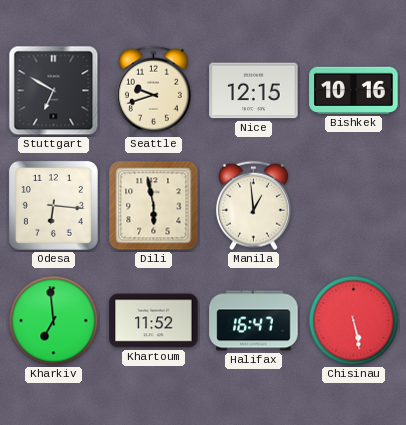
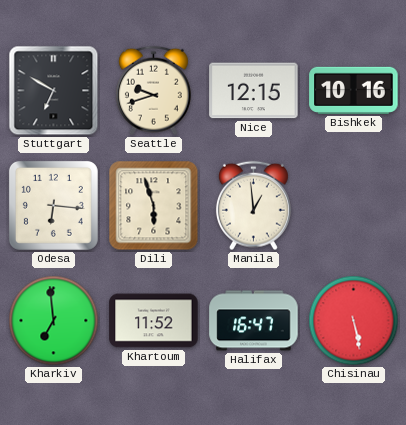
Dili: 5:58 -> 5:57
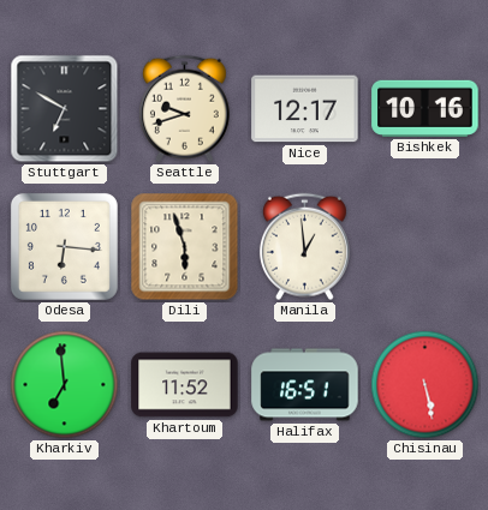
Nice: 12:15 -> 12:17
Halifax: 16:47 -> 16:51
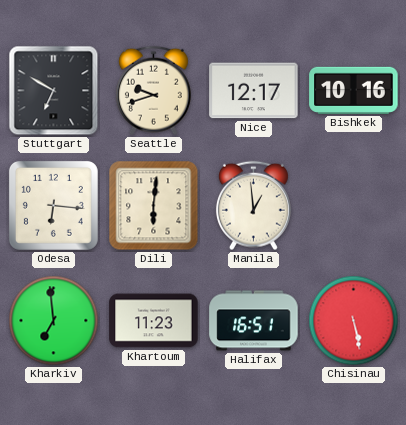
Dili: 5:57 -> 6:01
Khartoum: 11:52 -> 11:23
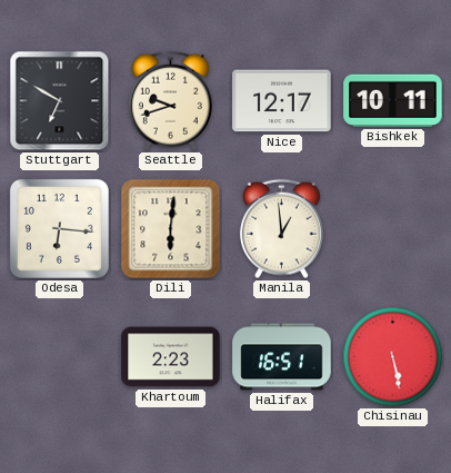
Bishkek: 10:16 -> 10:11
Kharkiv: 6:59 -> none
Khartoum: 11:23 -> 2:23
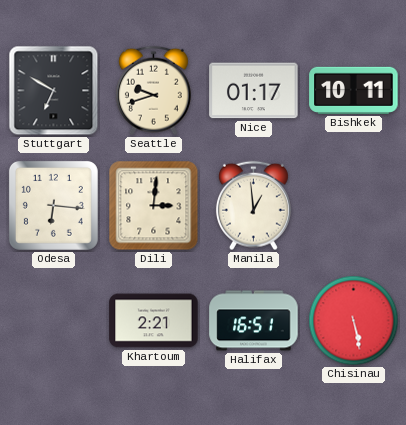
Nice: 12:17 -> 01:17
Dili: 6:01 -> 3:01
Khartoum: 2:23 -> 2:21
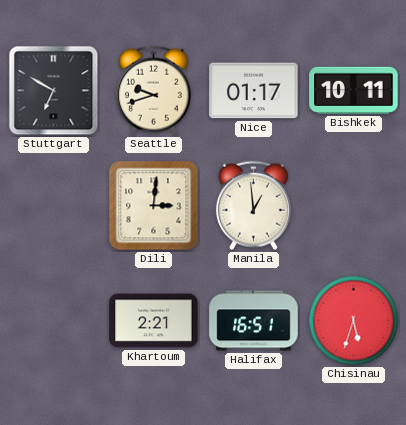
Odesa: 6:16 -> none
Chisinau: 5:28 -> 5:33
